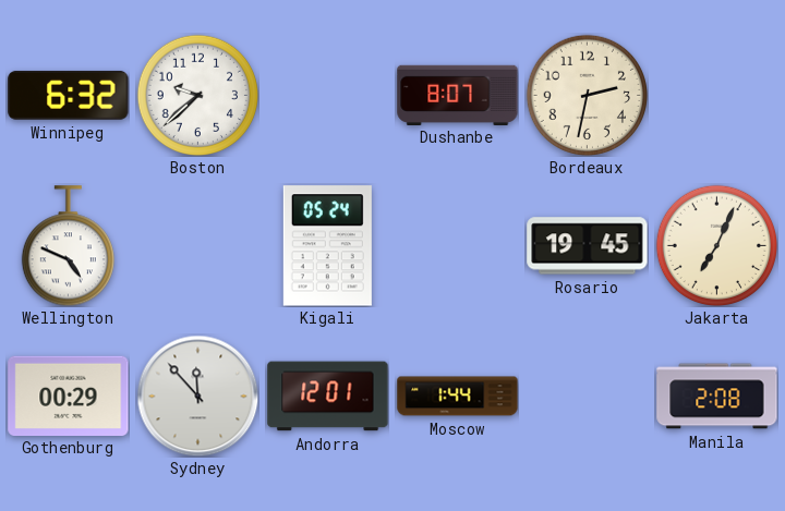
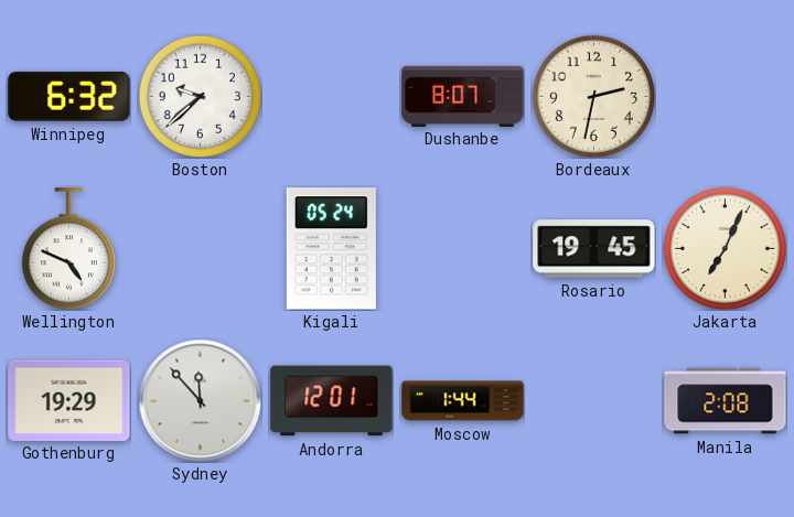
Gothenburg: 00:29 -> 19:29
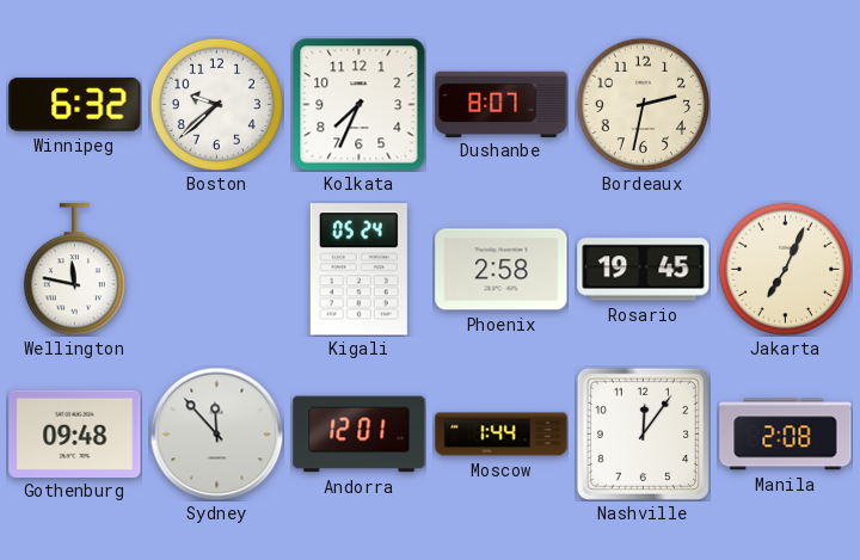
Kolkata: none -> 7:34
Wellington: 4:49 -> 11:47
Phoenix: none -> 2:58
Gothenburg: 19:29 -> 09:48
Nashville: none -> 12:06
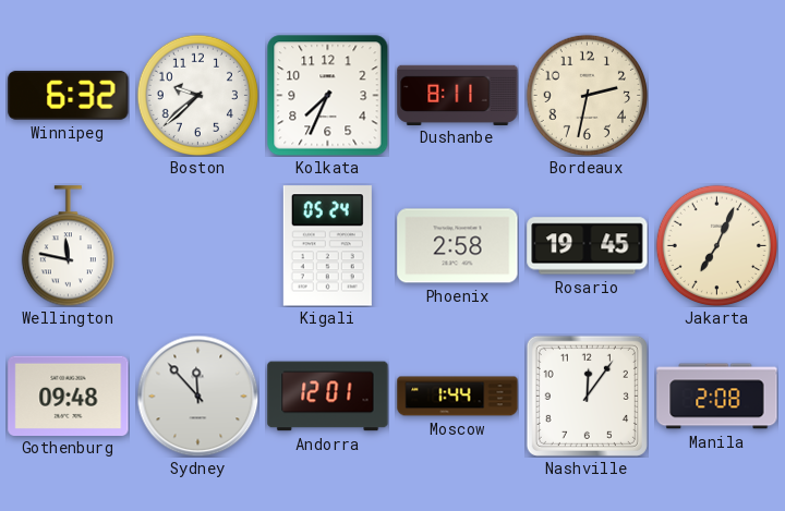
Dushanbe: 8:07 -> 8:11
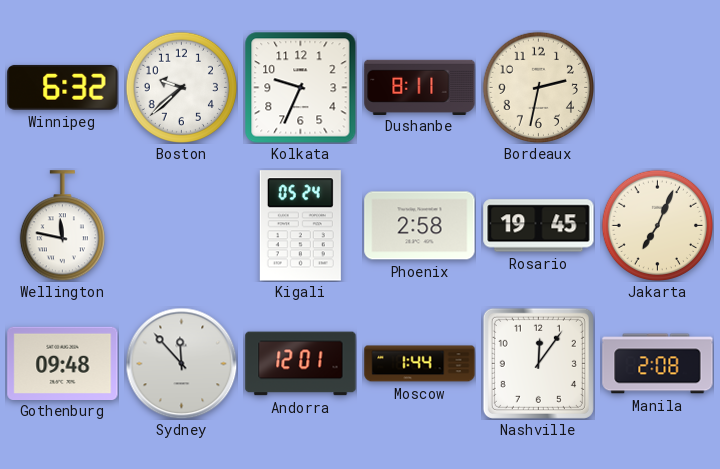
Kolkata: 7:34 -> 9:34
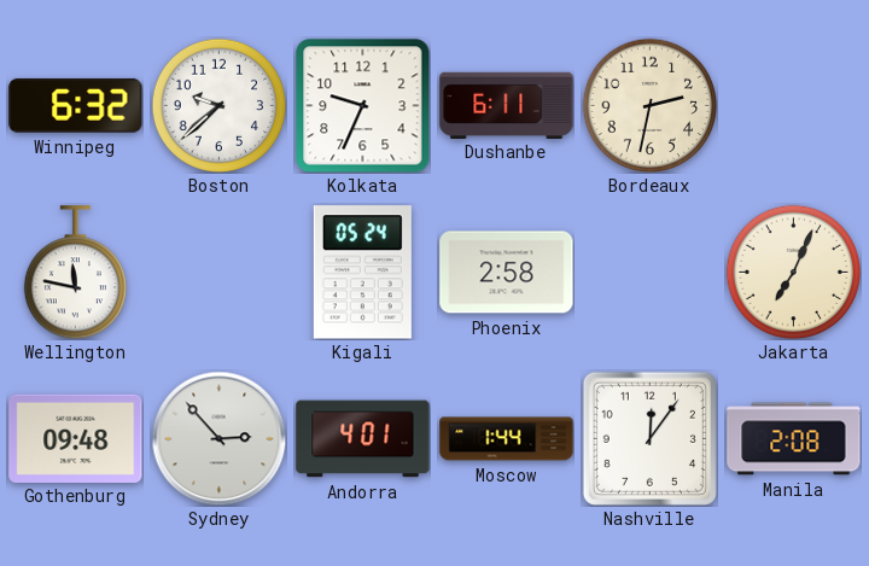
Dushanbe: 8:11 -> 6:11
Rosario: 19:45 -> none
Sydney: 11:53 -> 2:53
Andorra: 12:01 -> 4:01
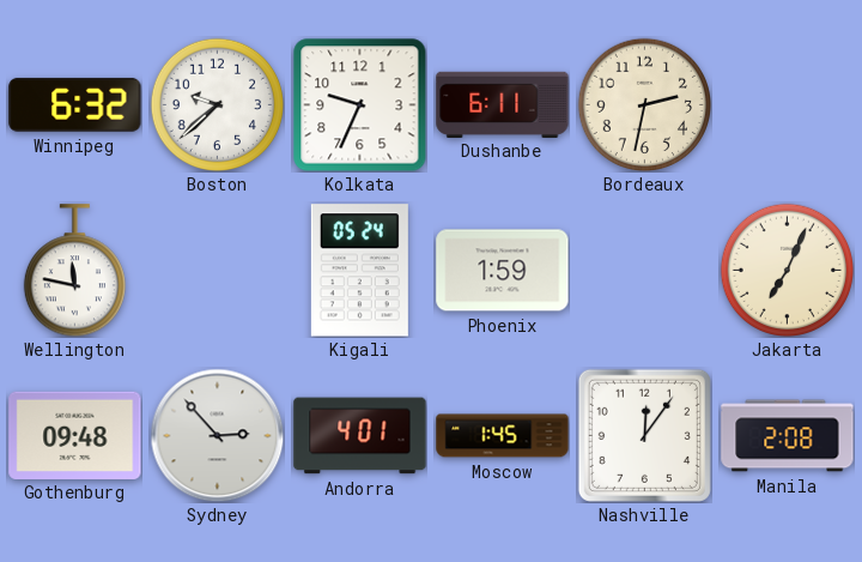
Phoenix: 2:58 -> 1:59
Moscow: 1:44 -> 1:45
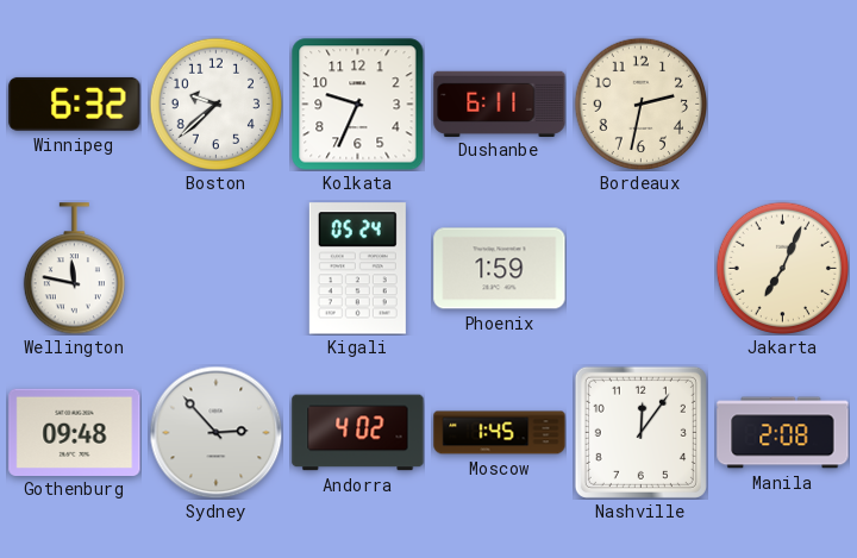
Andorra: 4:01 -> 4:02
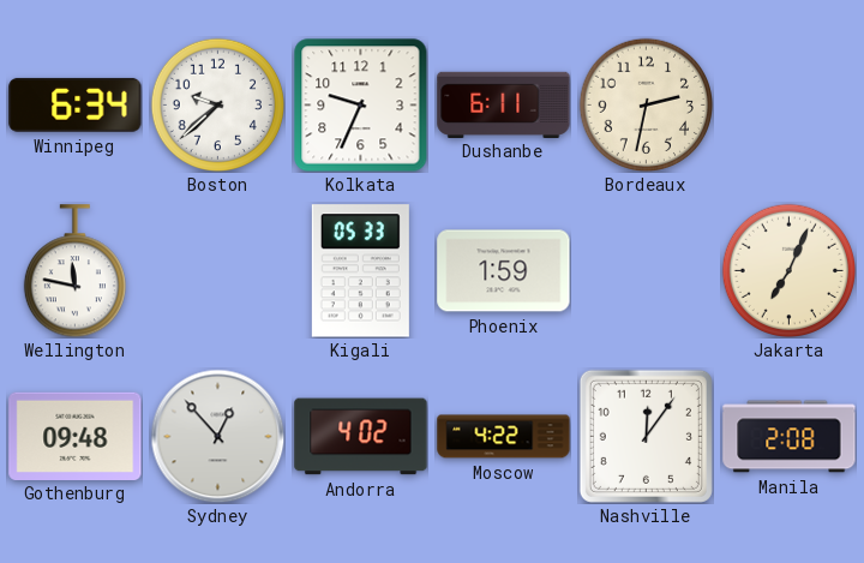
Winnipeg: 6:32 -> 6:34
Kigali: 05:24 -> 05:33
Sydney: 2:53 -> 12:53
Moscow: 1:45 -> 4:22
